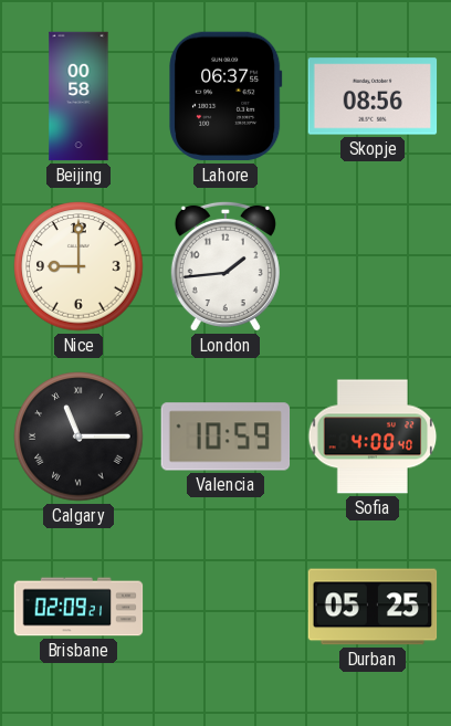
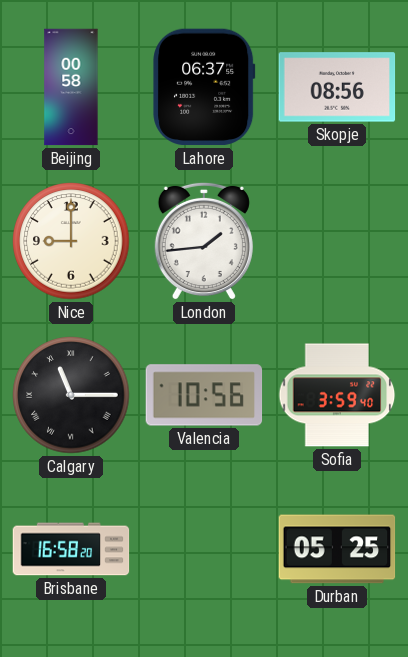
Valencia: 10:59 -> 10:56
Sofia: 4:00 -> 3:59
Brisbane: 02:09 -> 16:58
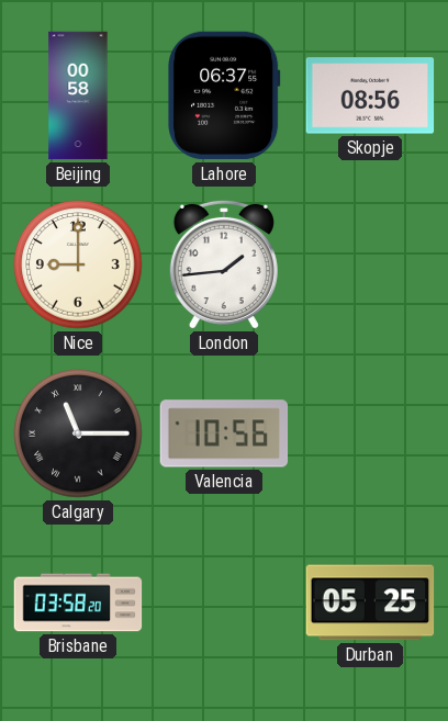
Sofia: 3:59 -> none
Brisbane: 16:58 -> 03:58
